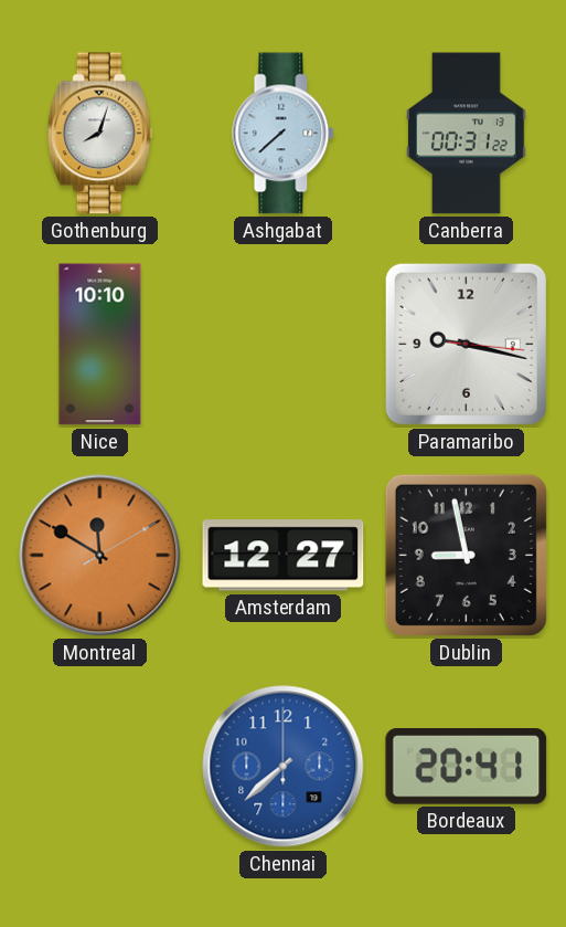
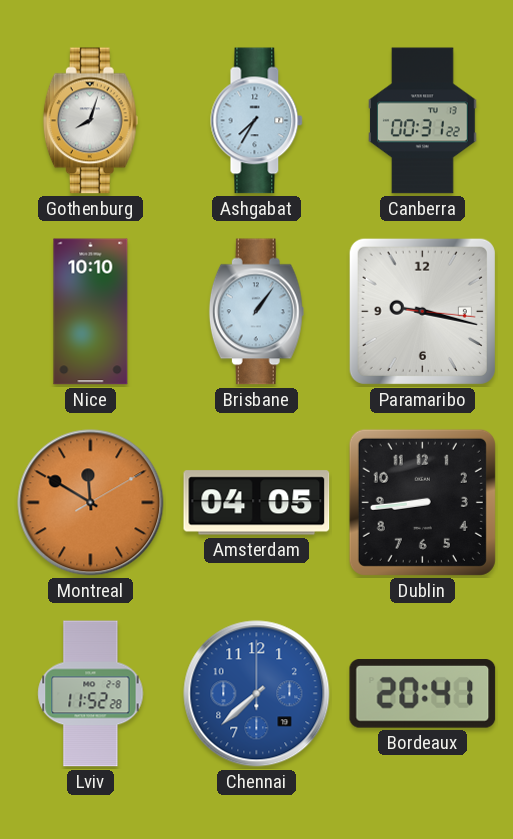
Ashgabat: 7:38 -> 7:35
Brisbane: none -> 1:06
Amsterdam: 12:27 -> 04:05
Dublin: 8:58 -> 8:44
Lviv: none -> 11:52
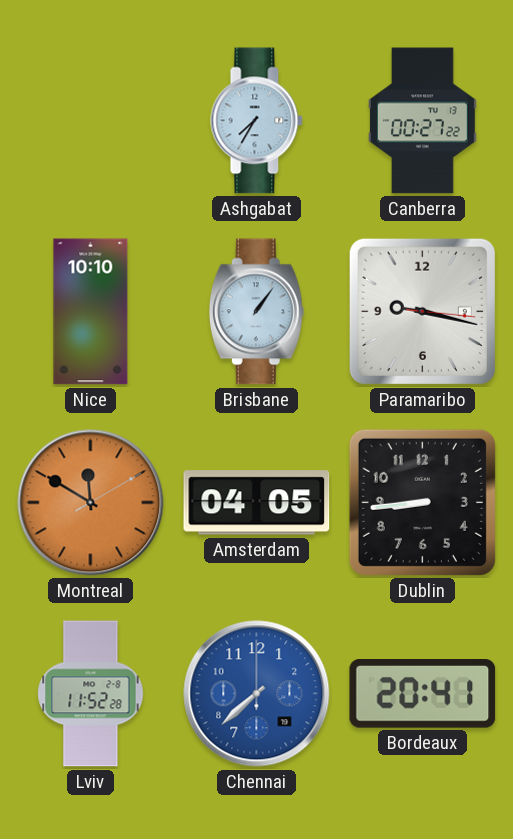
Gothenburg: 8:03 -> none
Canberra: 00:31 -> 00:27
